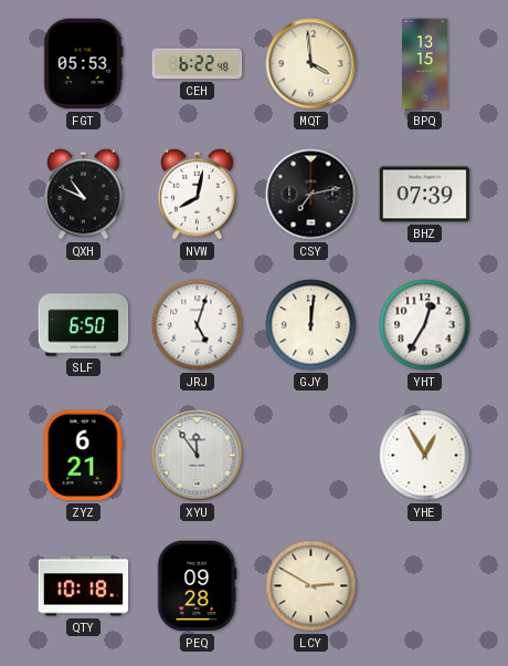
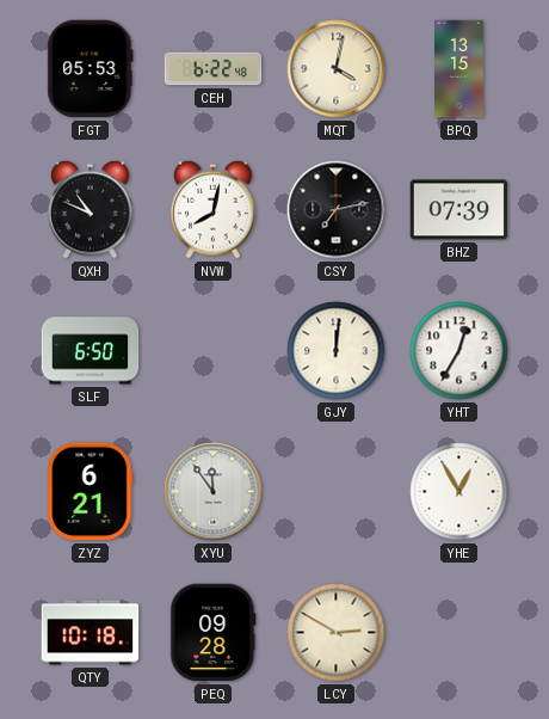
MQT: 3:59 -> 4:02
JRJ: 5:03 -> none
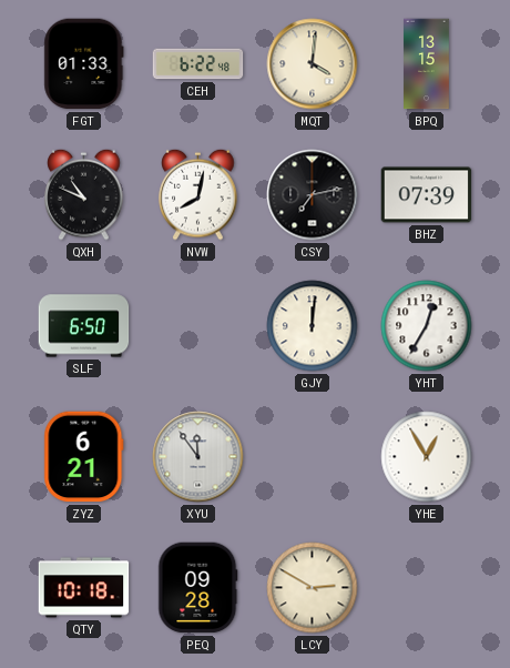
FGT: 05:53 -> 01:33
MQT: 4:02 -> 4:01
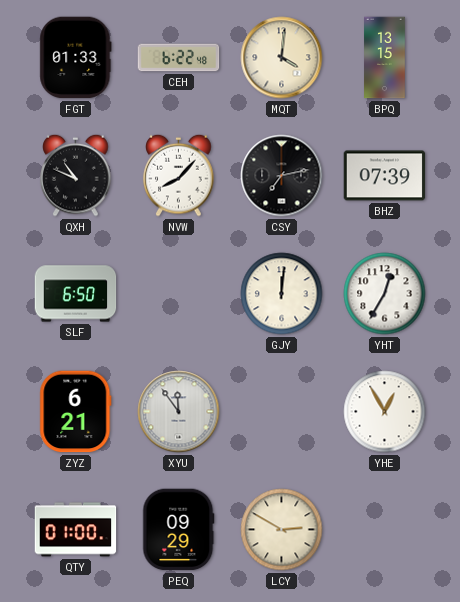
NVW: 8:02 -> 8:07
QTY: 10:18 -> 01:00
PEQ: 09:28 -> 09:29
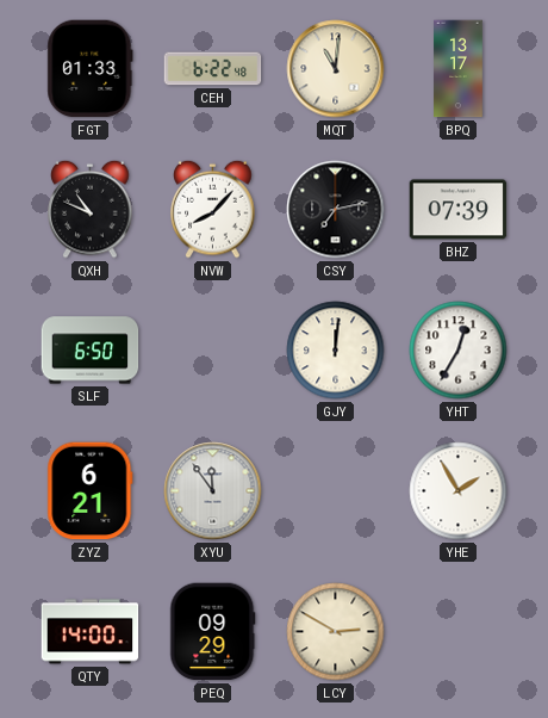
MQT: 4:01 -> 11:01
BPQ: 13:15 -> 13:17
YHE: 12:55 -> 1:55
QTY: 01:00 -> 14:00
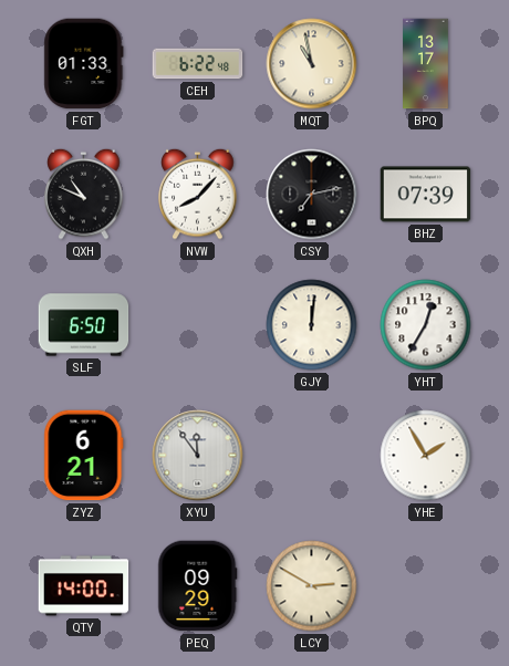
MQT: 11:01 -> 10:58
